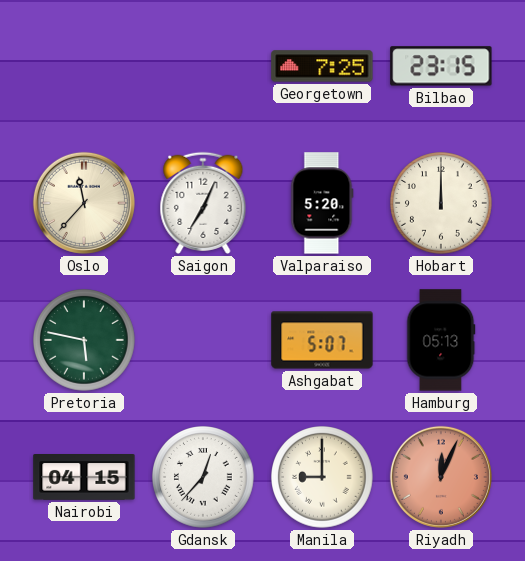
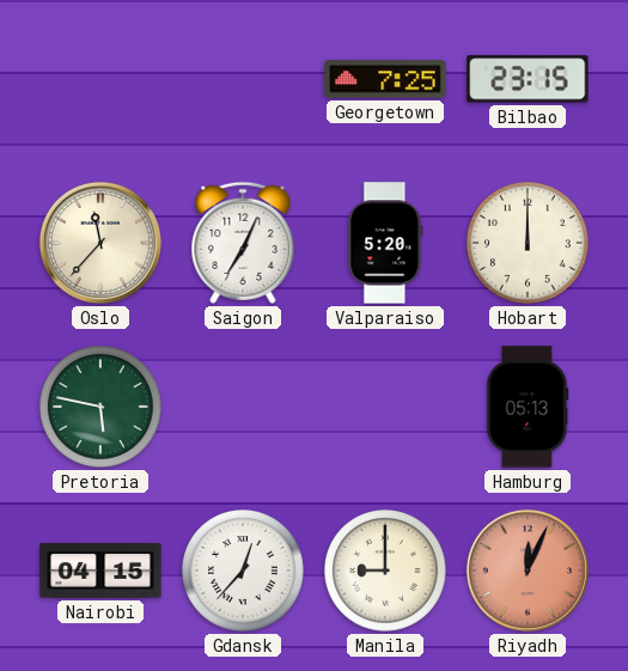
Ashgabat: 5:07 -> none
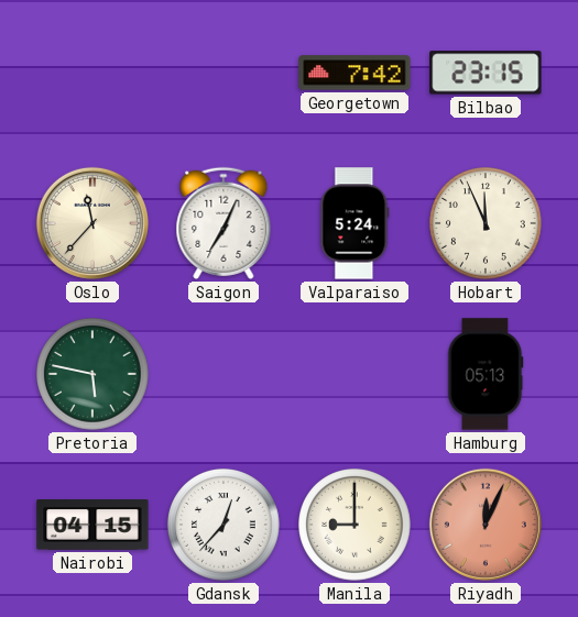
Georgetown: 7:25 -> 7:42
Valparaiso: 5:20 -> 5:24
Hobart: 12:00 -> 11:56
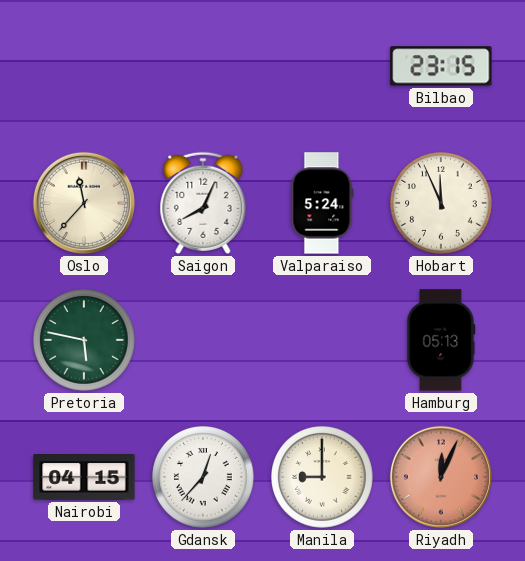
Georgetown: 7:42 -> none
Saigon: 7:04 -> 8:04
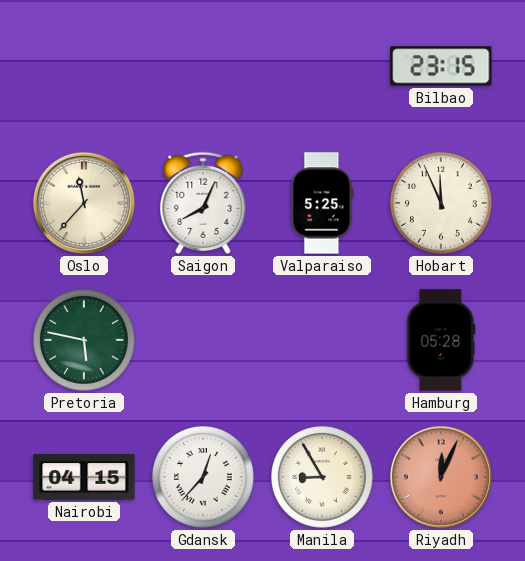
Valparaiso: 5:24 -> 5:25
Hamburg: 05:13 -> 05:28
Manila: 9:00 -> 8:55
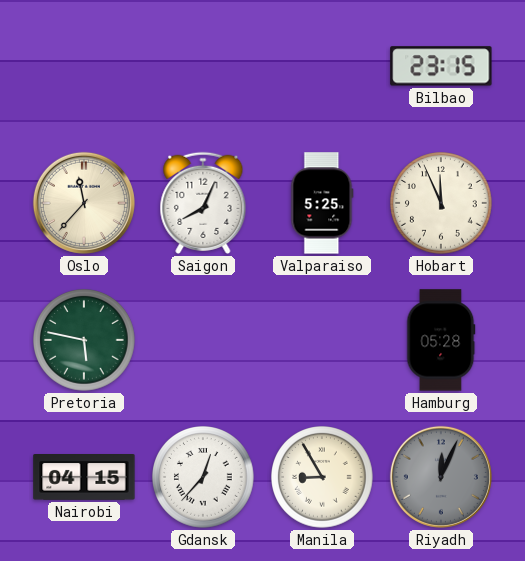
Riyadh dial: salmon -> grey
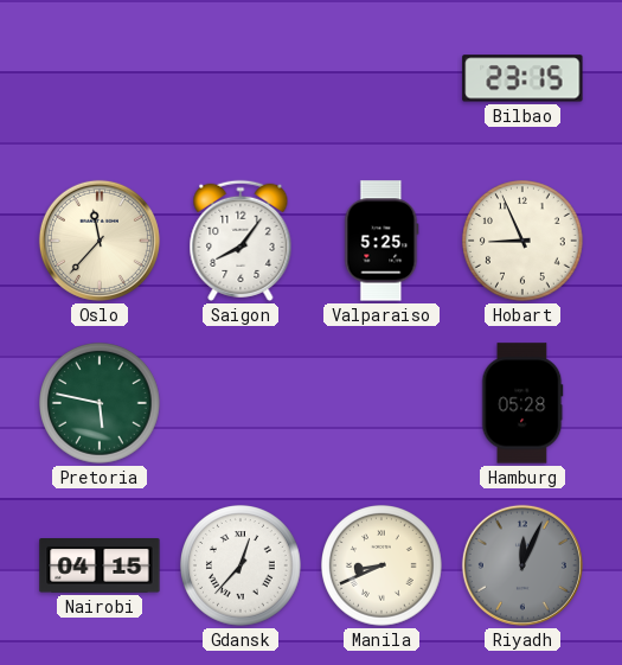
Saigon: 8:04 -> 8:06
Hobart: 11:56 -> 8:56
Manila: 8:55 -> 8:41
